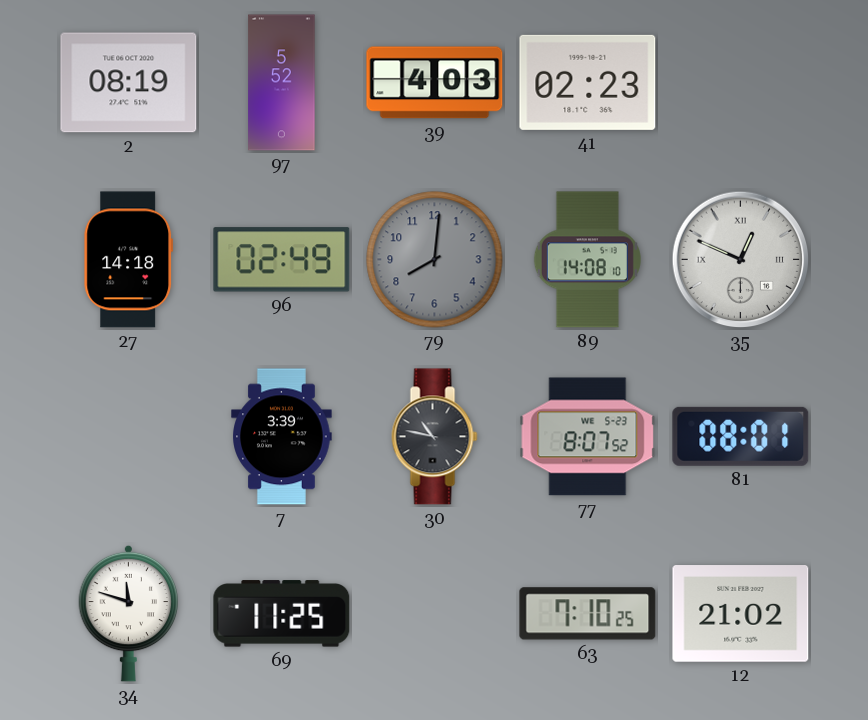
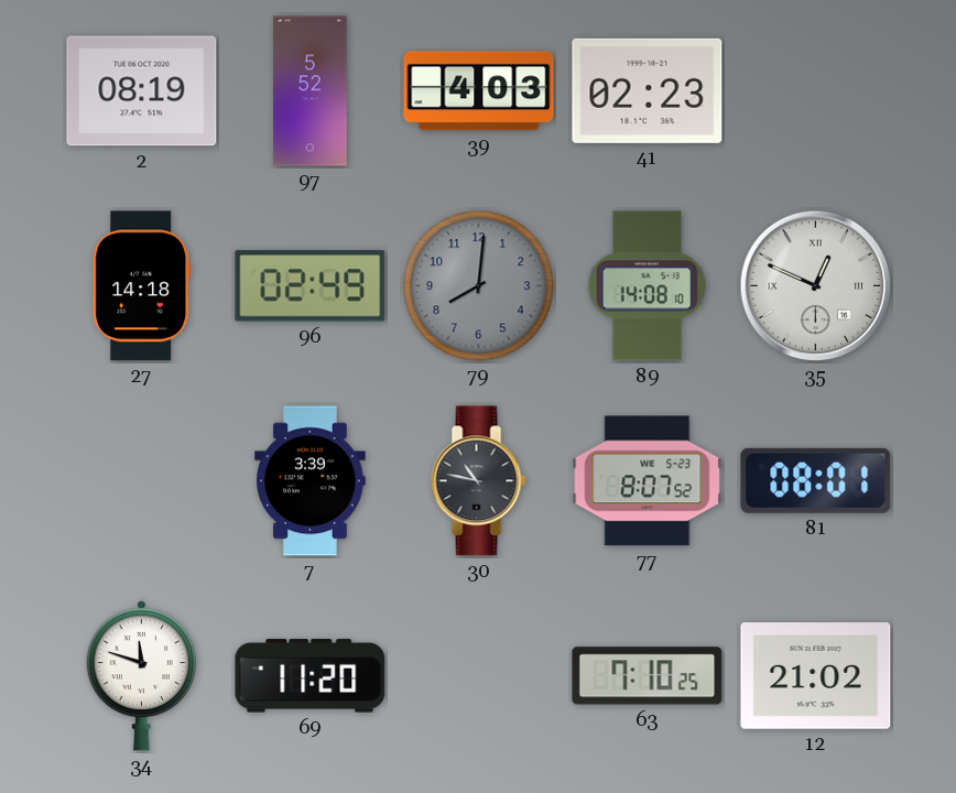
69: 11:25 -> 11:20
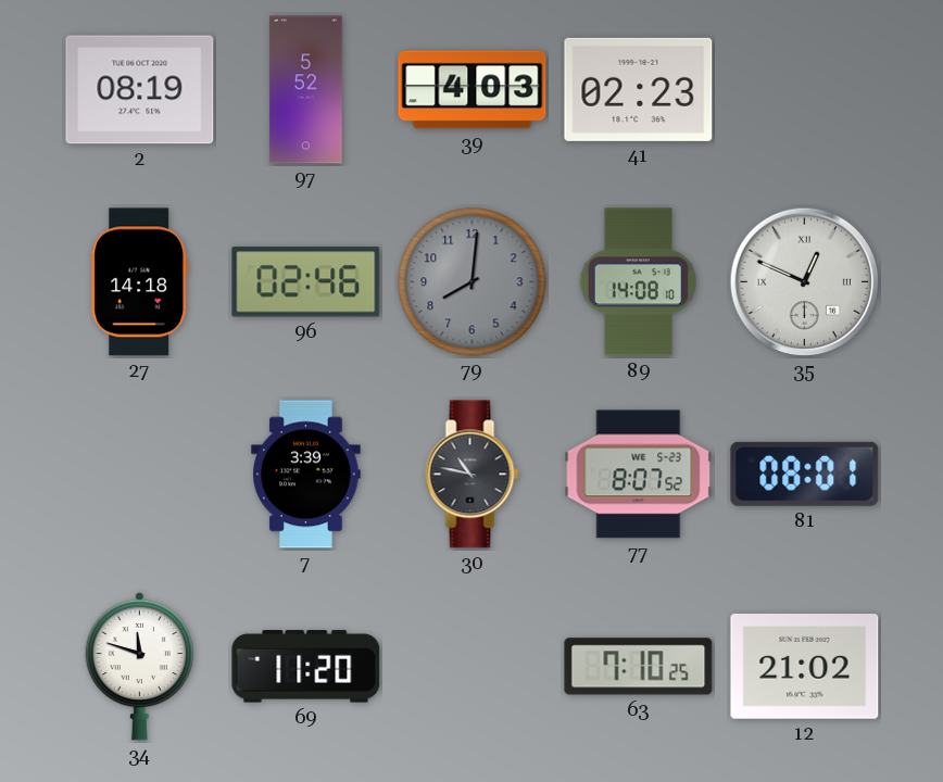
96: 02:49 -> 02:46
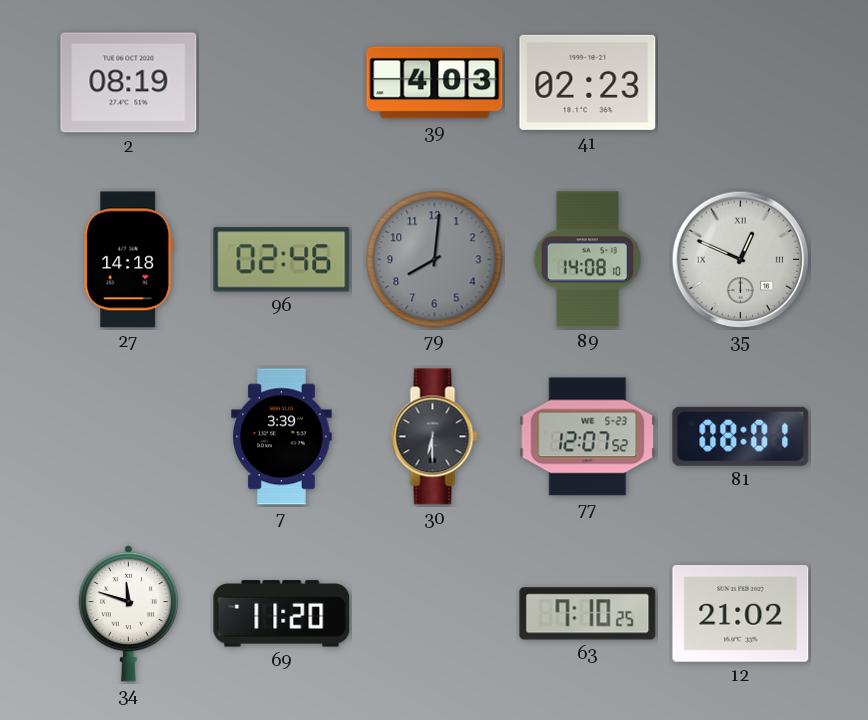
97: 5:52 -> none
30: 10:47 -> 6:30
77: 8:07 -> 12:07
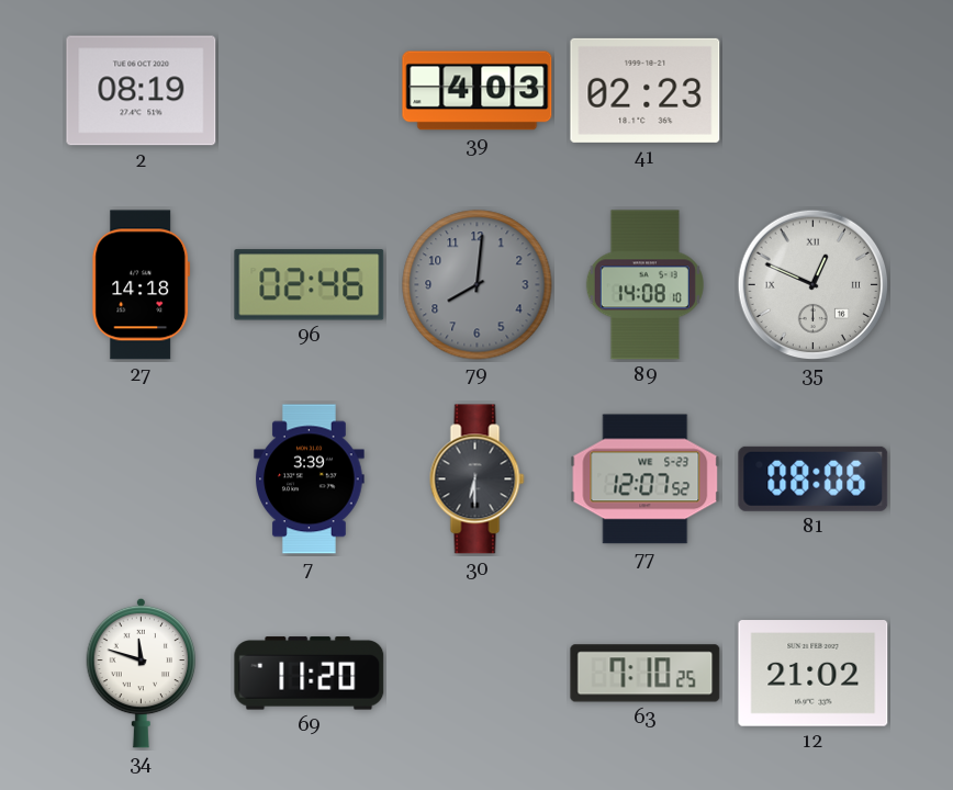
81: 08:01 -> 08:06
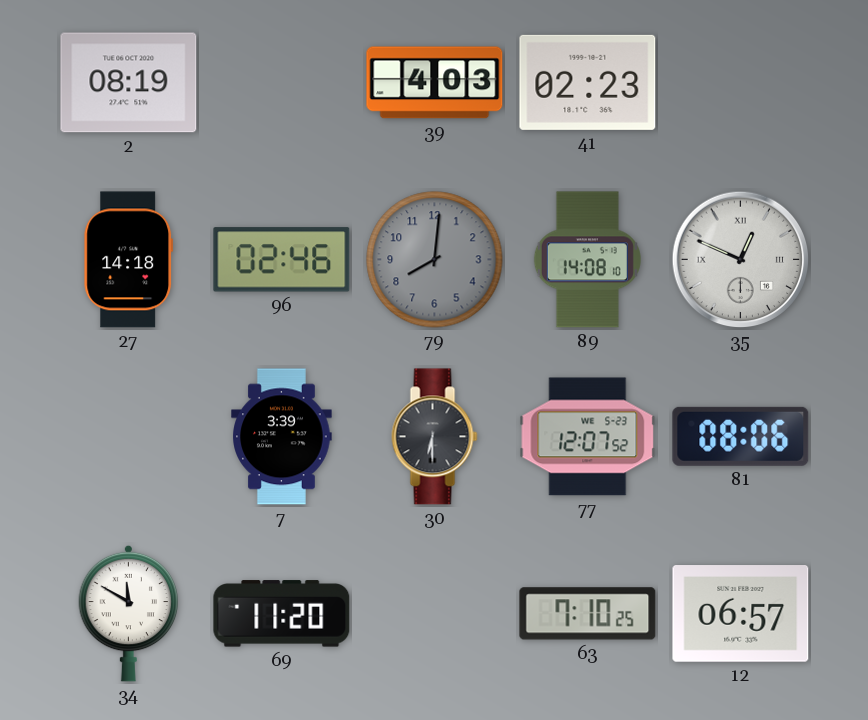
34: 11:48 -> 11:50
12: 21:02 -> 06:57
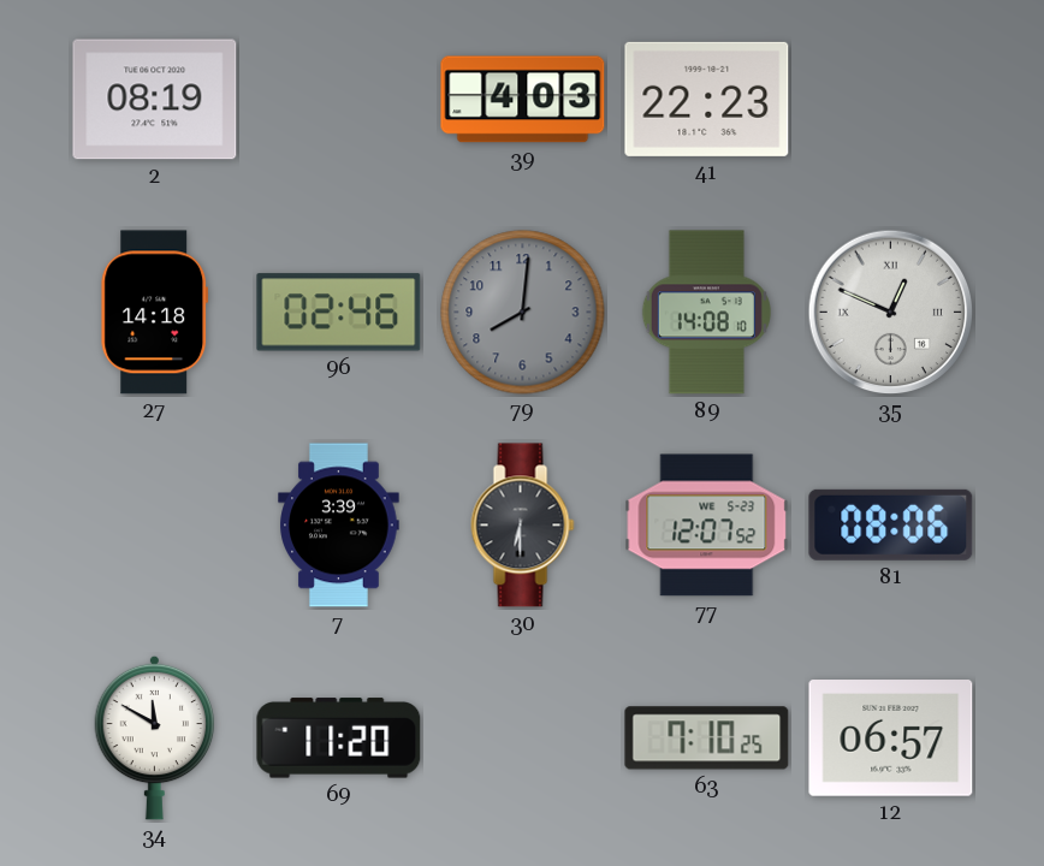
41: 02:23 -> 22:23
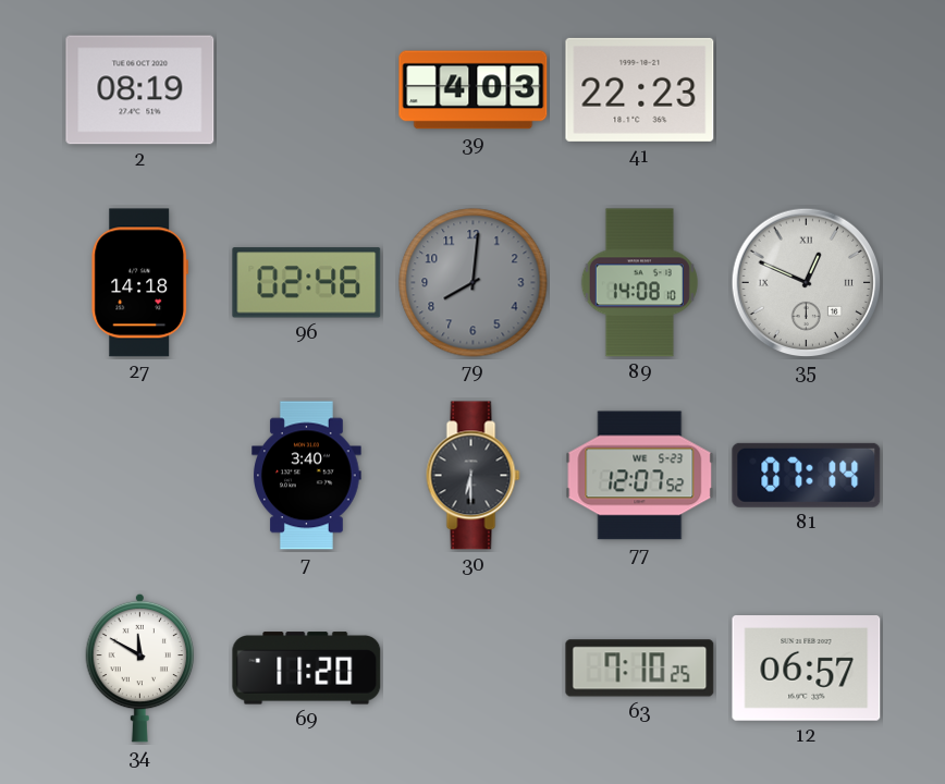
7: 3:39 -> 3:40
81: 08:06 -> 07:14
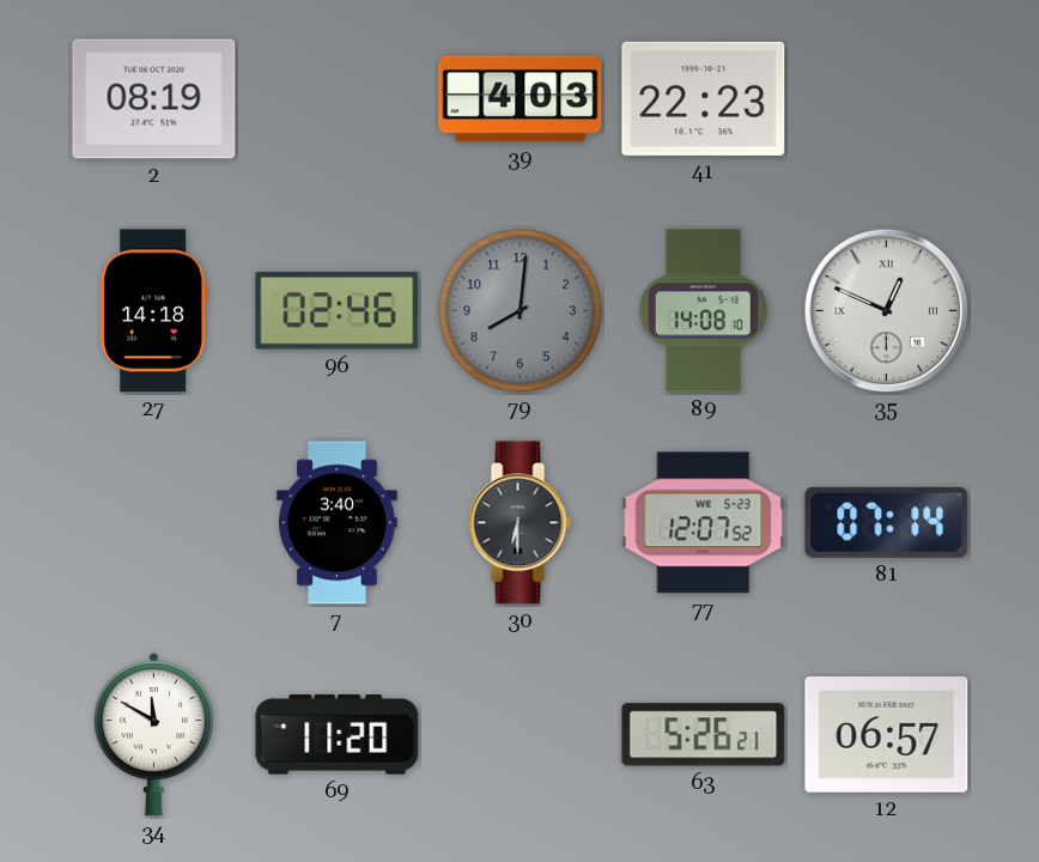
63: 7:10 -> 5:26
